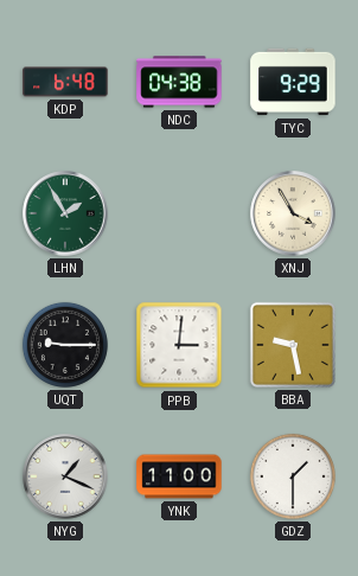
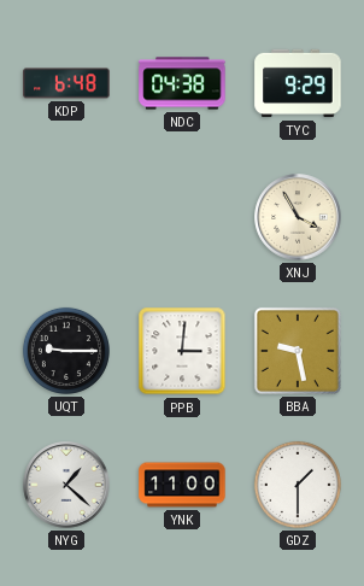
LHN: 1:55 -> none
NYG: 1:19 -> 1:22
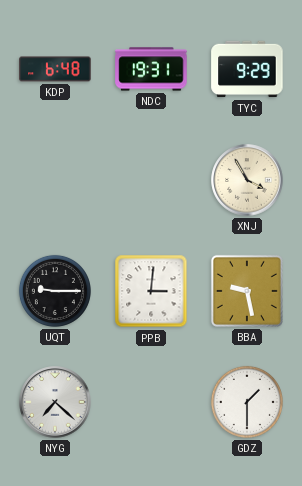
NDC: 04:38 -> 19:31
NYG: 1:22 -> 7:22
YNK: 11:00 -> none
